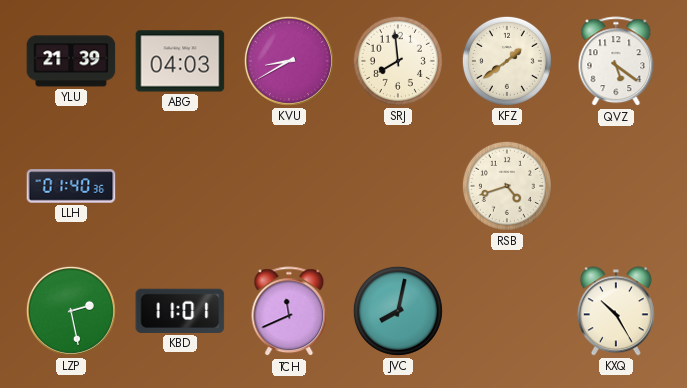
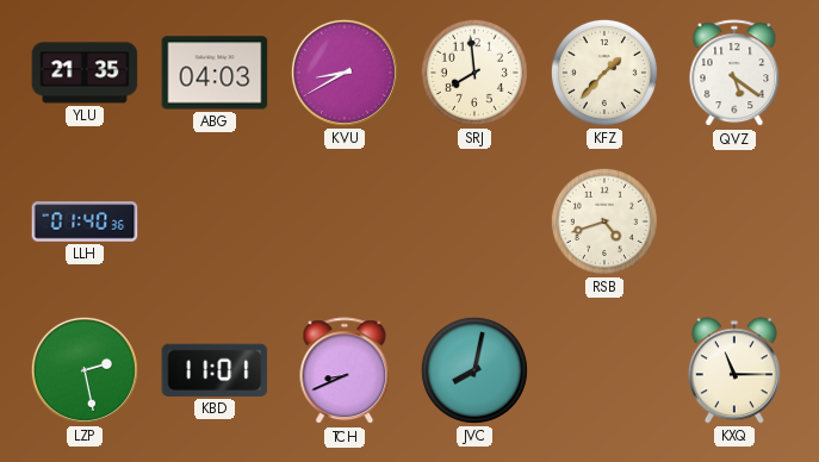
YLU: 21:39 -> 21:35
KFZ: 1:39 -> 1:37
TCH: 11:41 -> 8:41
KXQ: 10:25 -> 11:15
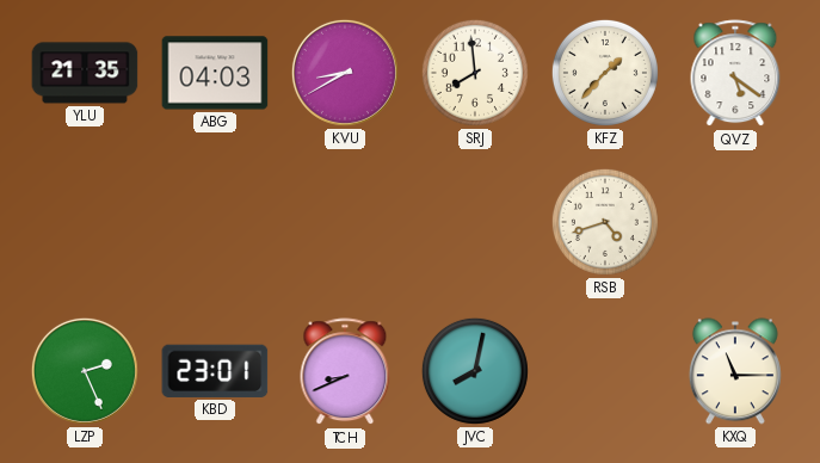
LLH: 01:40 -> none
LZP: 2:28 -> 2:26
KBD: 11:01 -> 23:01
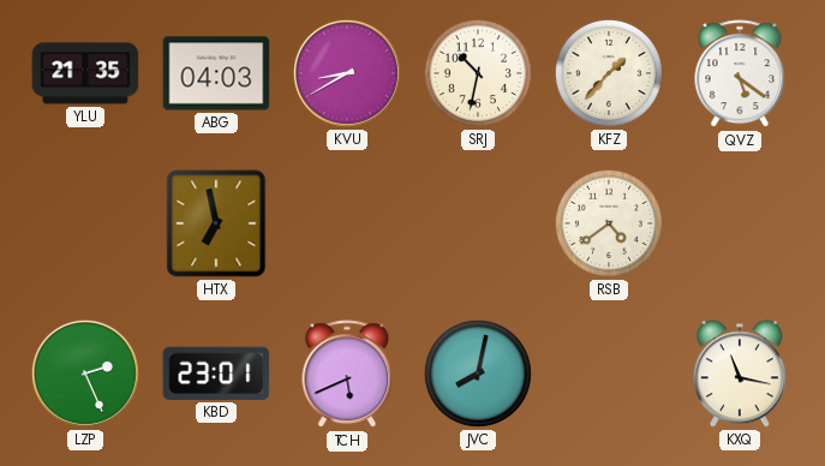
SRJ: 7:59 -> 10:32
HTX: none -> 6:58
RSB: 4:42 -> 4:39
TCH: 8:41 -> 5:41
KXQ: 11:15 -> 11:17
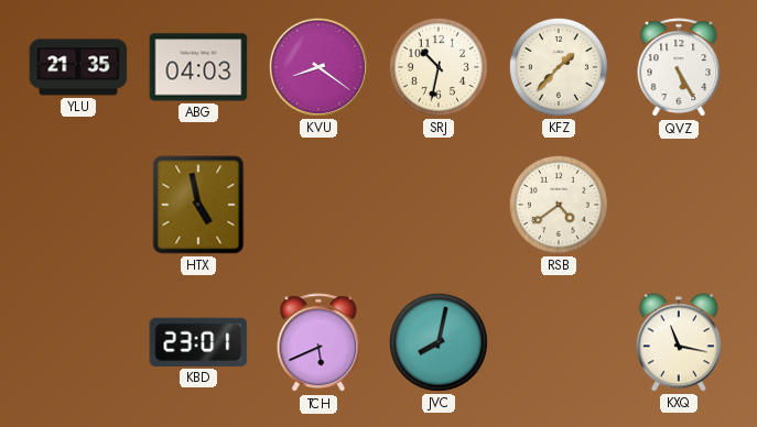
KVU: 8:40 -> 8:21
QVZ: 5:21 -> 5:25
HTX: 6:58 -> 4:58
LZP: 2:26 -> none
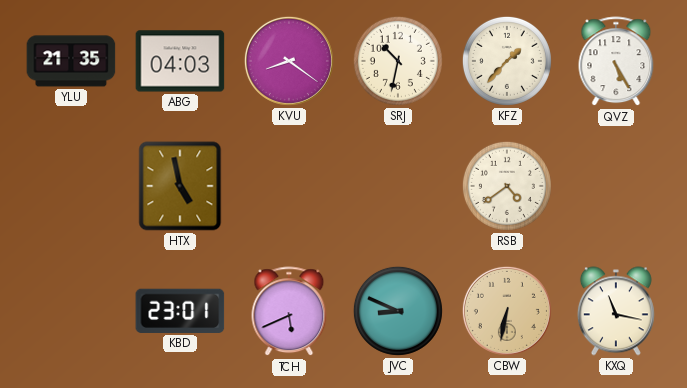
JVC: 8:02 -> 8:49
CBW: none -> 6:32
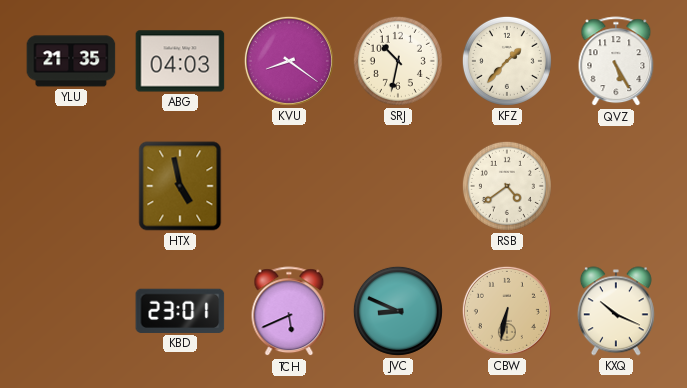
KXQ: 11:17 -> 10:19
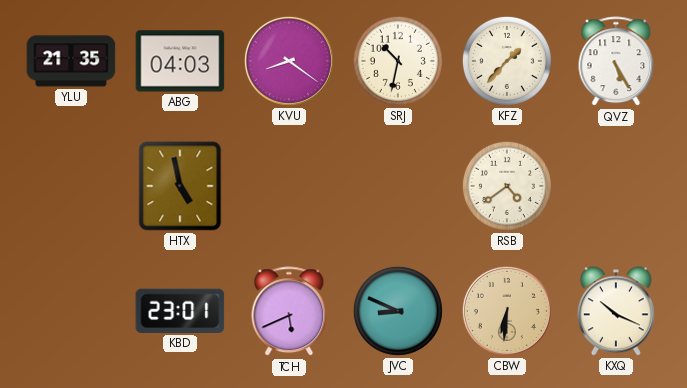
CBW: 6:32 -> 6:31
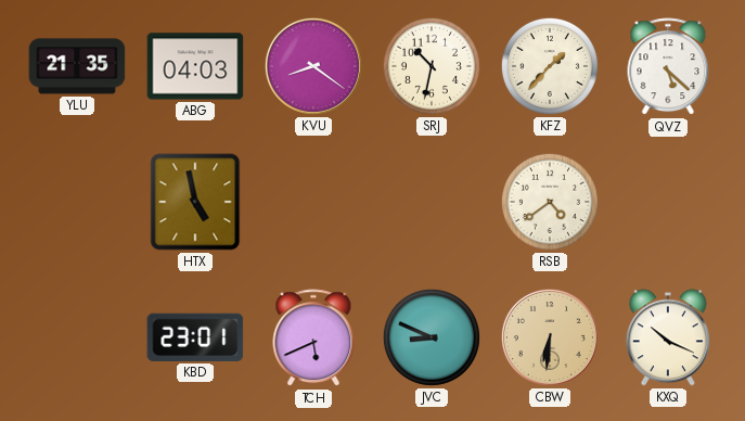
QVZ: 5:25 -> 5:22
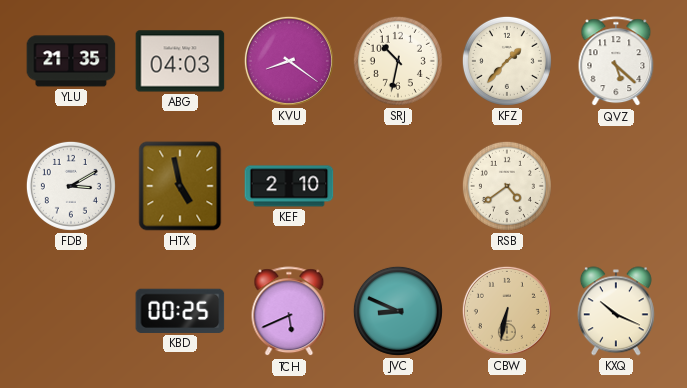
FDB: none -> 3:10
KEF: none -> 2:10
KBD: 23:01 -> 00:25
CBW: 6:31 -> 6:32
